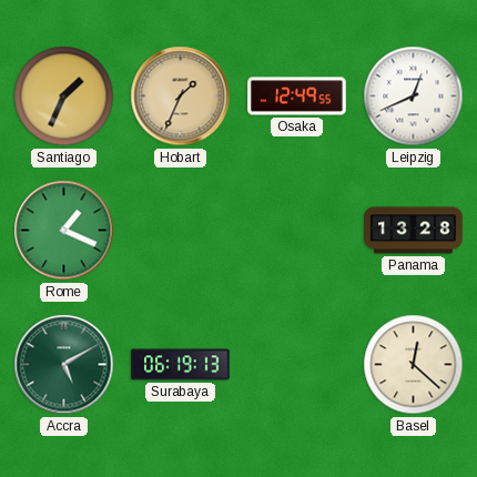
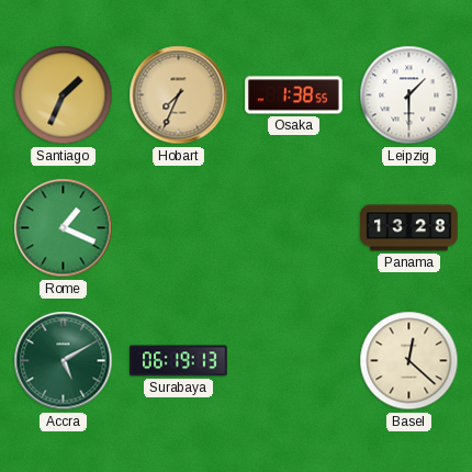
Hobart: 1:34 -> 7:34
Osaka: 12:49 -> 1:38
Leipzig: 12:41 -> 1:30
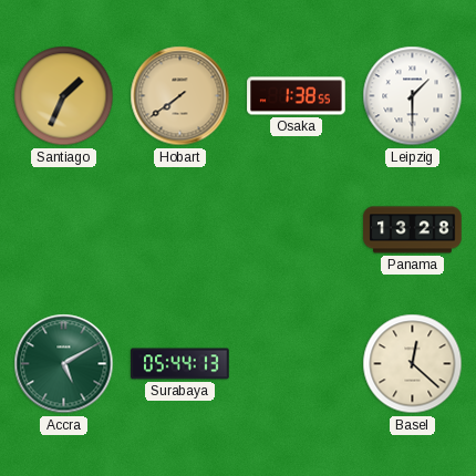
Hobart: 7:34 -> 7:39
Rome: 1:19 -> none
Surabaya: 06:19 -> 05:44
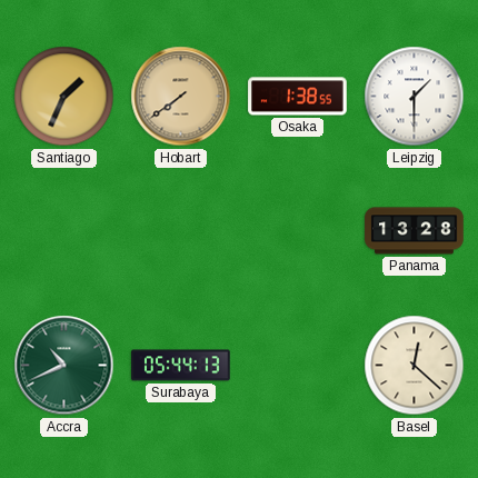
Accra: 5:10 -> 10:41
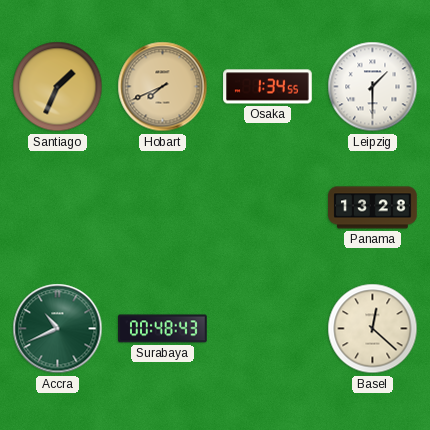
Hobart: 7:39 -> 7:41
Osaka: 1:38 -> 1:34
Surabaya: 05:44 -> 00:48
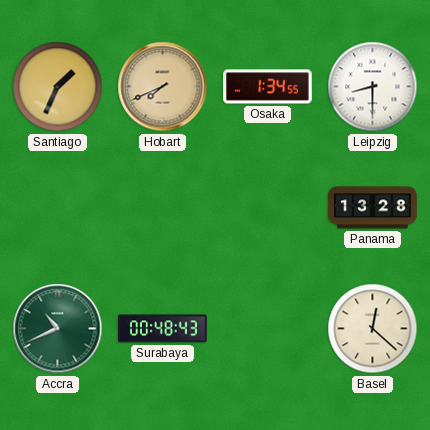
Leipzig: 1:30 -> 8:30
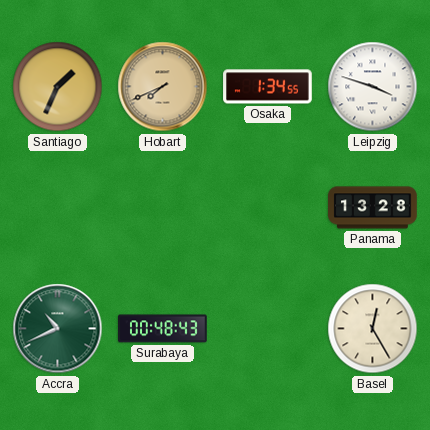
Leipzig: 8:30 -> 3:48
Basel: 12:22 -> 12:25
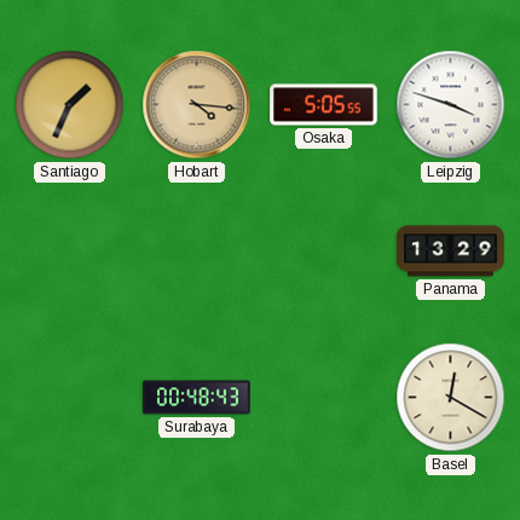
Hobart: 7:41 -> 4:16
Osaka: 1:34 -> 5:05
Panama: 13:28 -> 13:29
Accra: 10:41 -> none
Basel: 12:25 -> 12:20
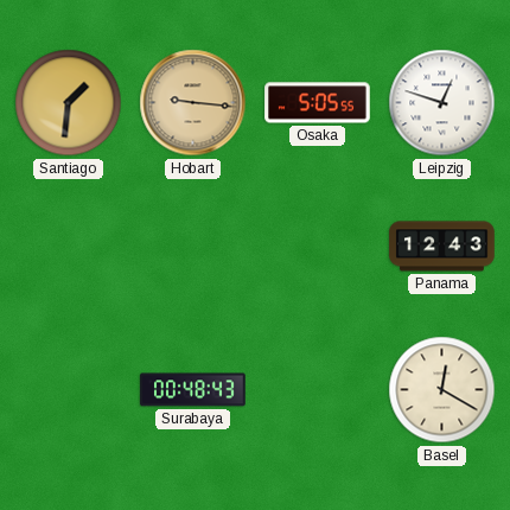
Santiago: 1:34 -> 1:31
Hobart: 4:16 -> 9:16
Leipzig: 3:48 -> 12:48
Panama: 13:29 -> 12:43
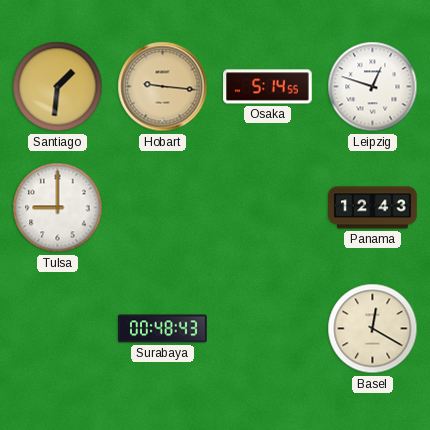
Osaka: 5:05 -> 5:14
Tulsa: none -> 9:00
